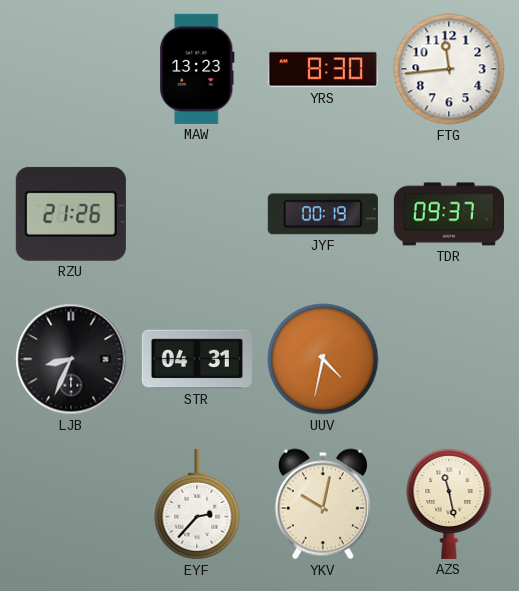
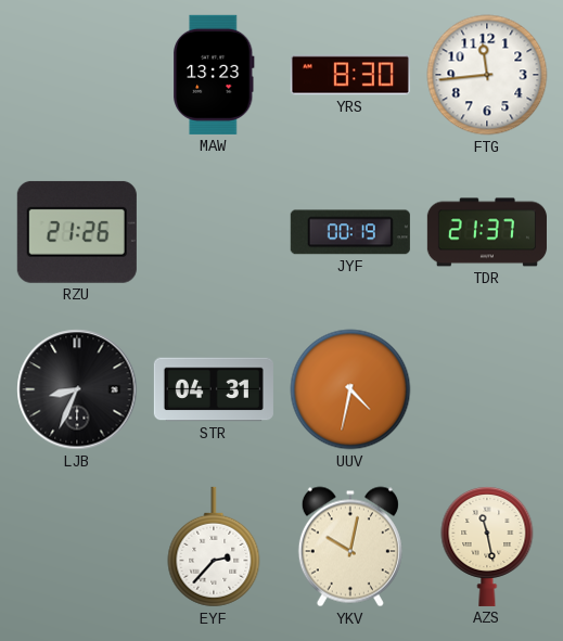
TDR: 09:37 -> 21:37
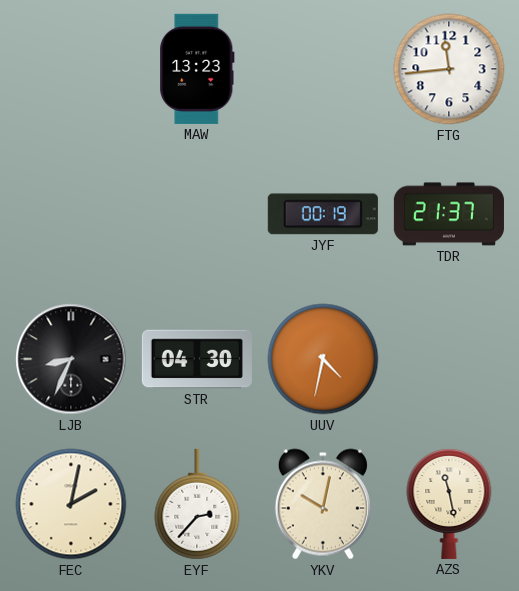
YRS: 8:30 -> none
RZU: 21:26 -> none
STR: 04:31 -> 04:30
FEC: none -> 2:02
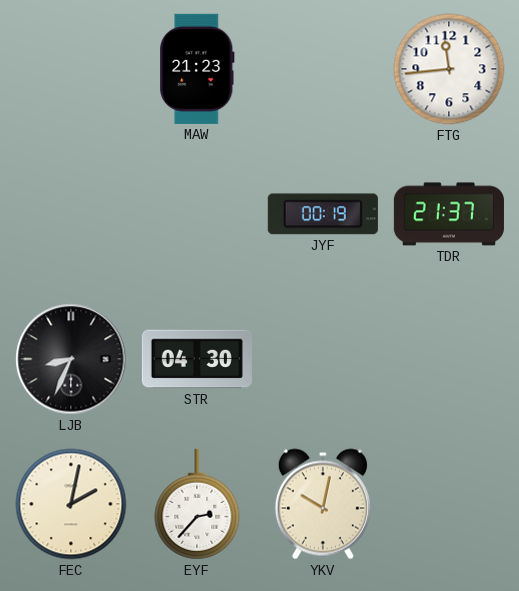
MAW: 13:23 -> 21:23
UUV: 4:32 -> none
AZS: 11:28 -> none
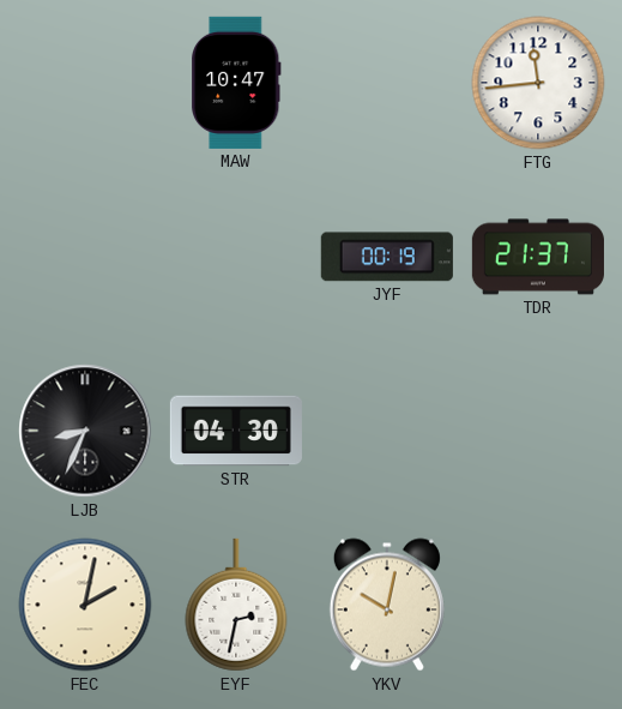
MAW: 21:23 -> 10:47
EYF: 2:37 -> 2:32
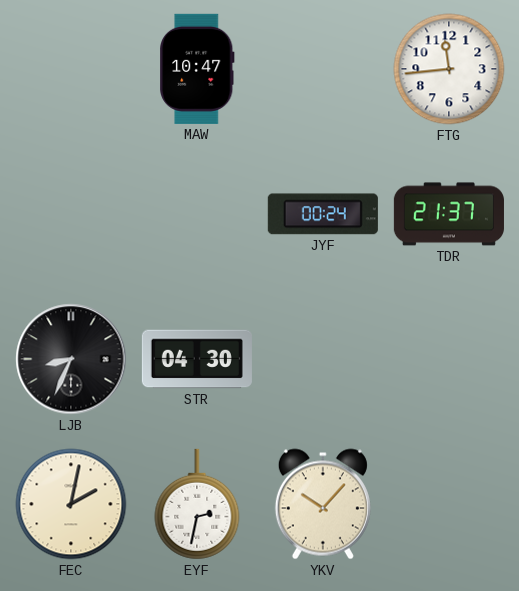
JYF: 00:19 -> 00:24
YKV: 10:02 -> 10:07
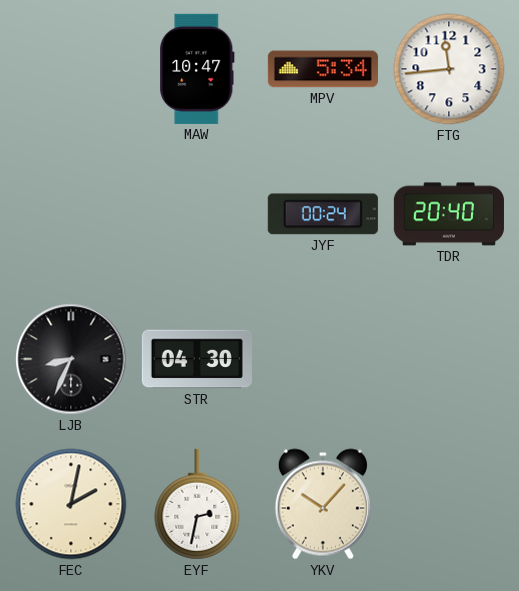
MPV: none -> 5:34
TDR: 21:37 -> 20:40
